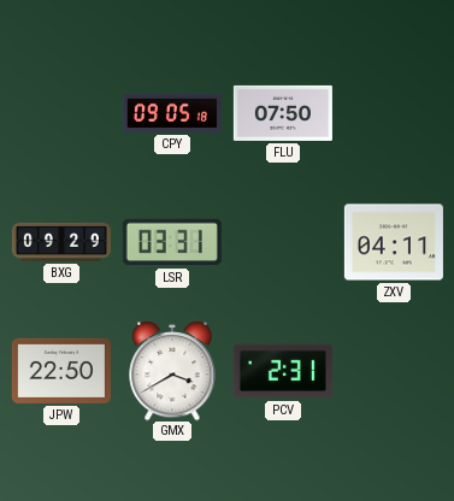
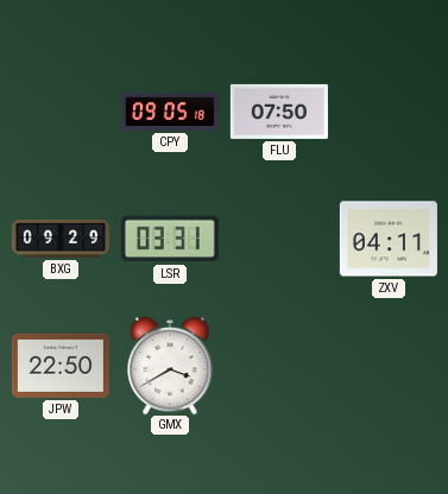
PCV: 2:31 -> none
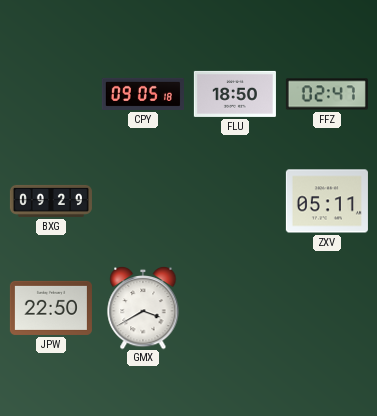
FLU: 07:50 -> 18:50
FFZ: none -> 02:47
LSR: 03:31 -> none
ZXV: 04:11 -> 05:11
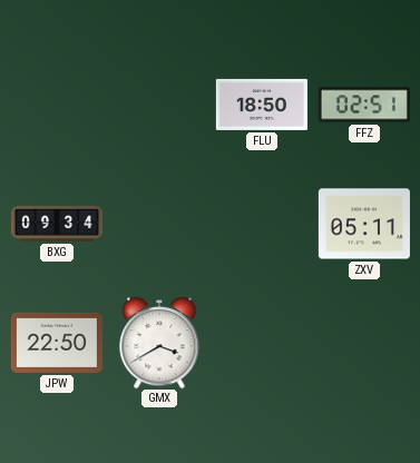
CPY: 09:05 -> none
FFZ: 02:47 -> 02:51
BXG: 09:29 -> 09:34
